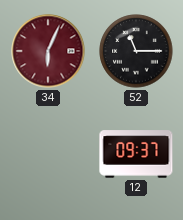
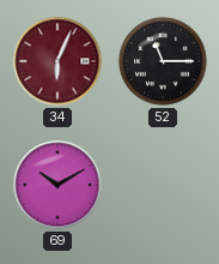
69: none -> 10:10
12: 09:37 -> none
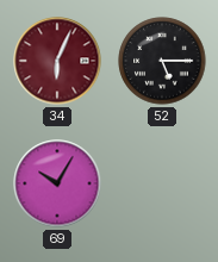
52: 11:15 -> 5:15
69: 10:10 -> 10:05
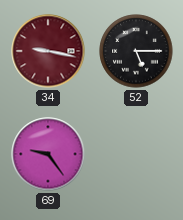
34: 6:04 -> 9:17
69: 10:05 -> 9:24
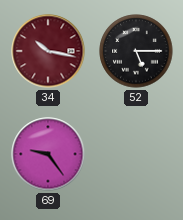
34: 9:17 -> 10:17
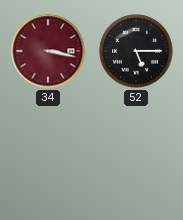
34: 10:17 -> 3:17
69: 9:24 -> none
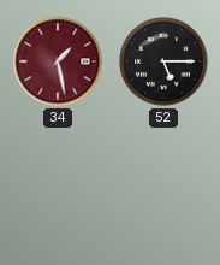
34: 3:17 -> 1:28
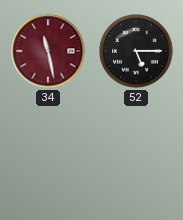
34: 1:28 -> 11:28
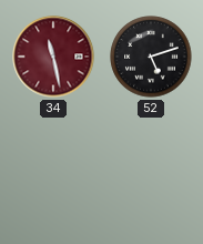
52: 5:15 -> 5:12
